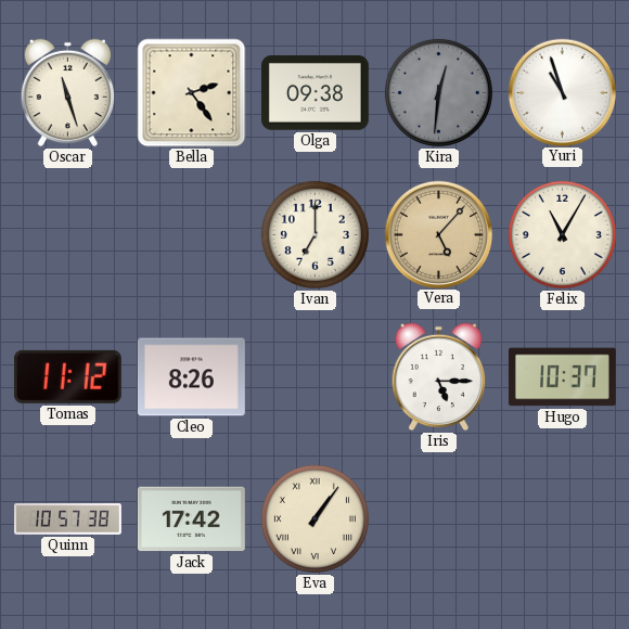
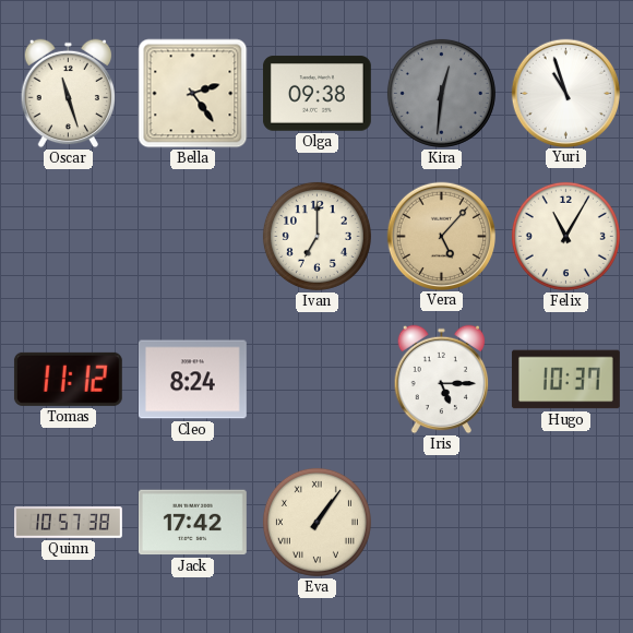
Cleo: 8:26 -> 8:24
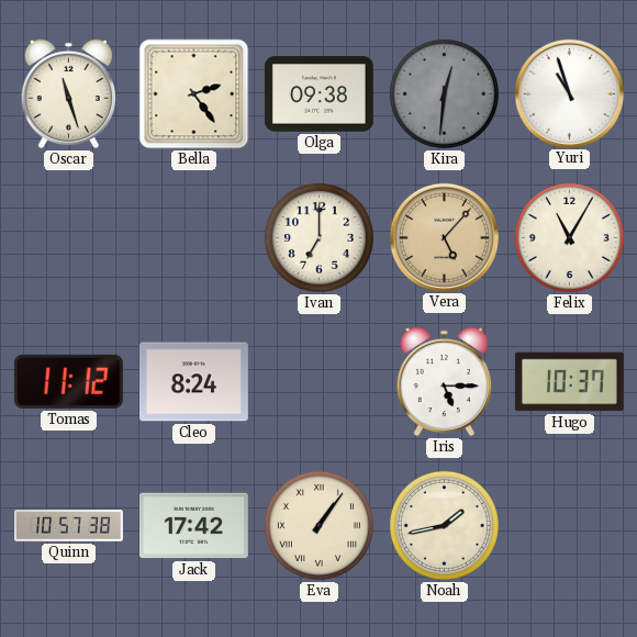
Noah: none -> 1:43
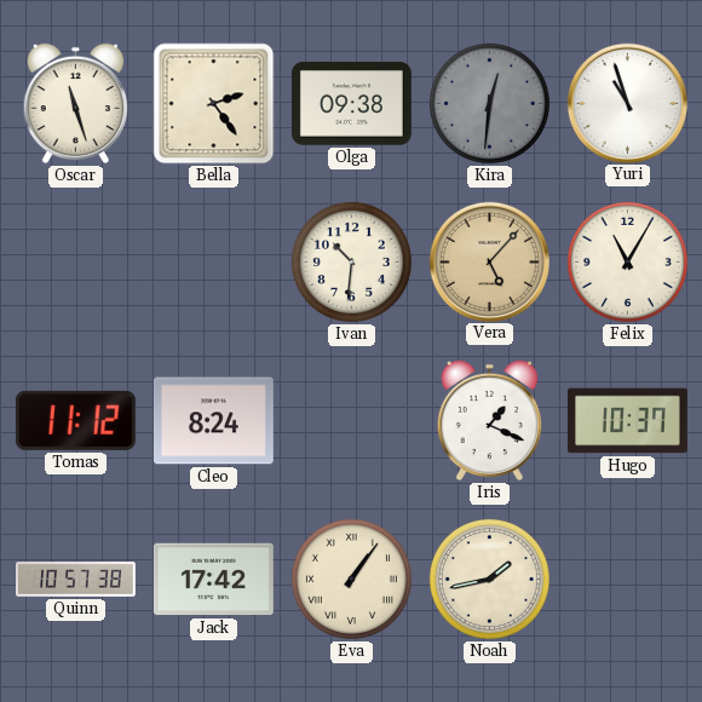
Ivan: 7:00 -> 10:31
Iris: 5:15 -> 1:19
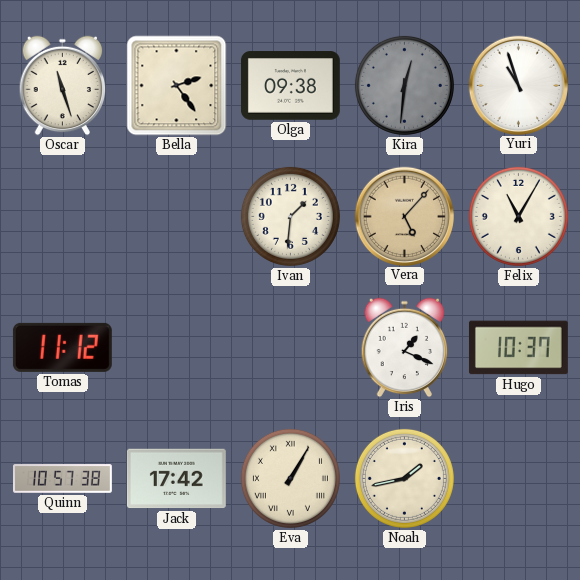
Ivan: 10:31 -> 1:31
Cleo: 8:24 -> none
Eva: 1:06 -> 1:05
